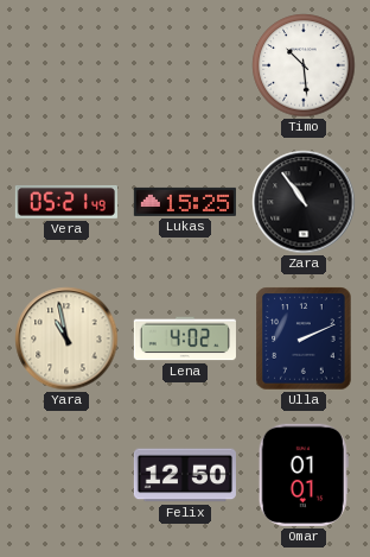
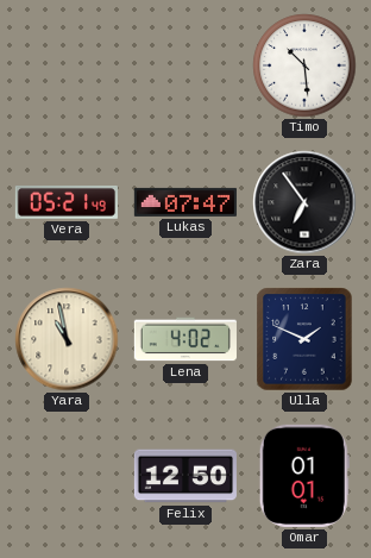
Lukas: 15:25 -> 07:47
Zara: 10:54 -> 6:54
Ulla: 2:11 -> 1:49
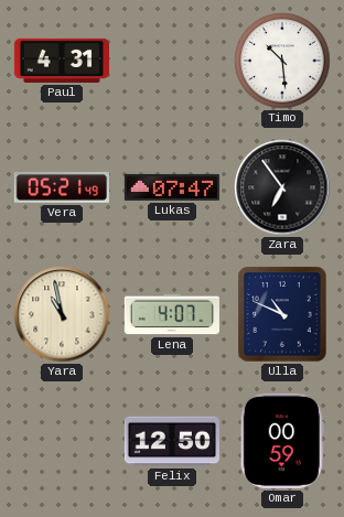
Paul: none -> 4:31
Lena: 4:02 -> 4:07
Ulla: 1:49 -> 10:49
Omar: 01:01 -> 00:59
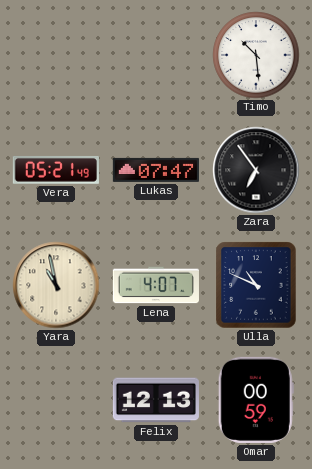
Paul: 4:31 -> none
Felix: 12:50 -> 12:13
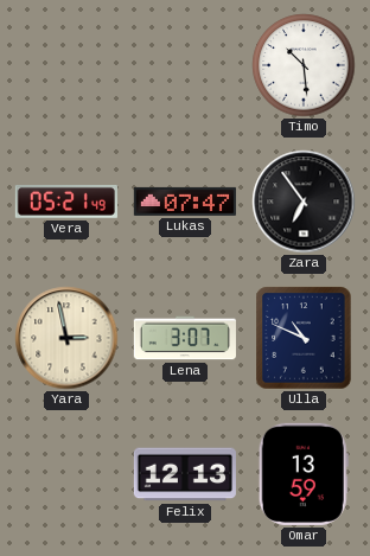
Yara: 10:58 -> 2:58
Lena: 4:07 -> 3:07
Omar: 00:59 -> 13:59
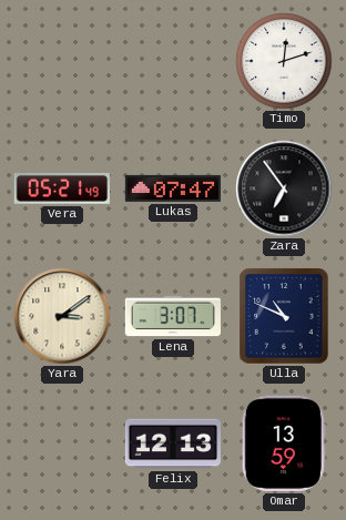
Timo: 10:29 -> 12:12
Yara: 2:58 -> 3:09
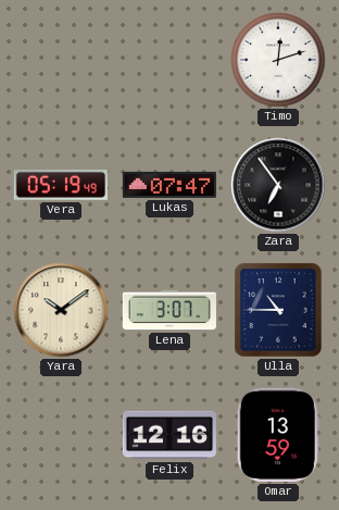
Vera: 05:21 -> 05:19
Yara: 3:09 -> 10:09
Ulla: 10:49 -> 10:45
Felix: 12:13 -> 12:16
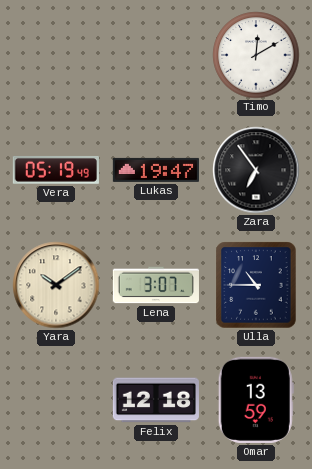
Timo: 12:12 -> 12:10
Lukas: 07:47 -> 19:47
Felix: 12:16 -> 12:18
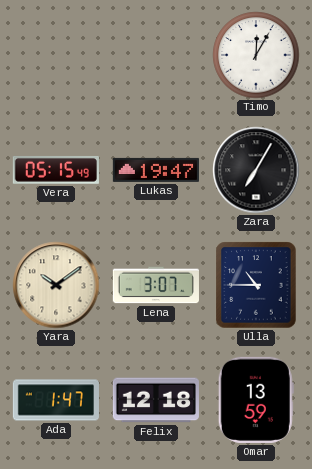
Timo: 12:10 -> 12:05
Vera: 05:19 -> 05:15
Zara: 6:54 -> 7:05
Ada: none -> 1:47
